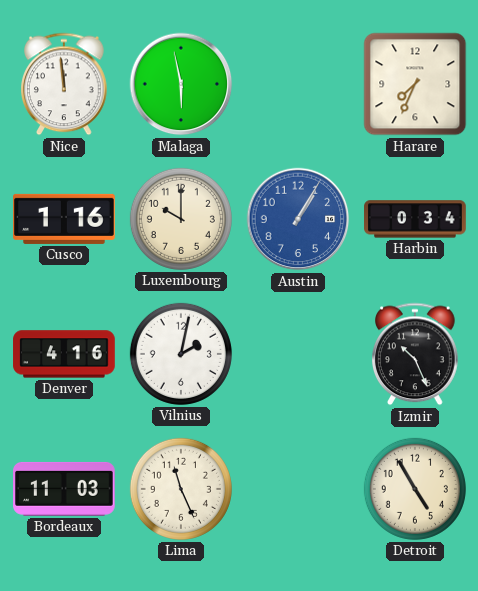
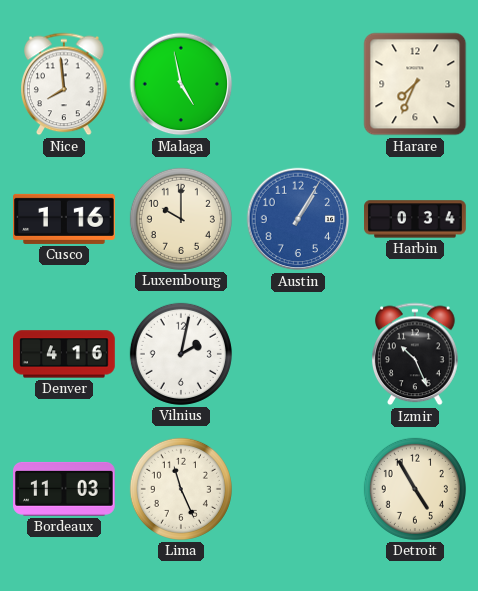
Nice: 11:59 -> 7:59
Malaga: 5:58 -> 4:58
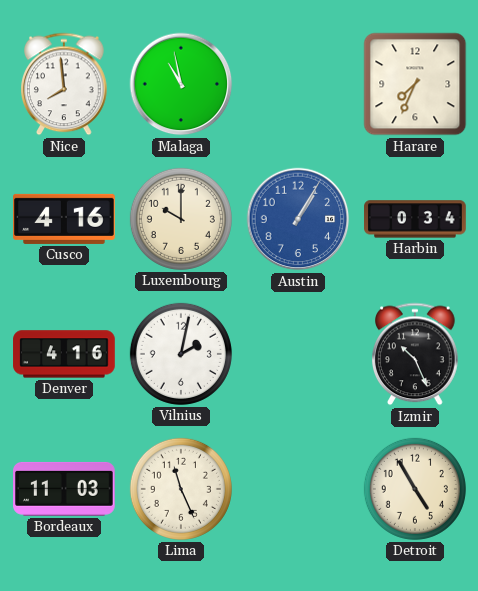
Malaga: 4:58 -> 10:58
Cusco: 1:16 -> 4:16
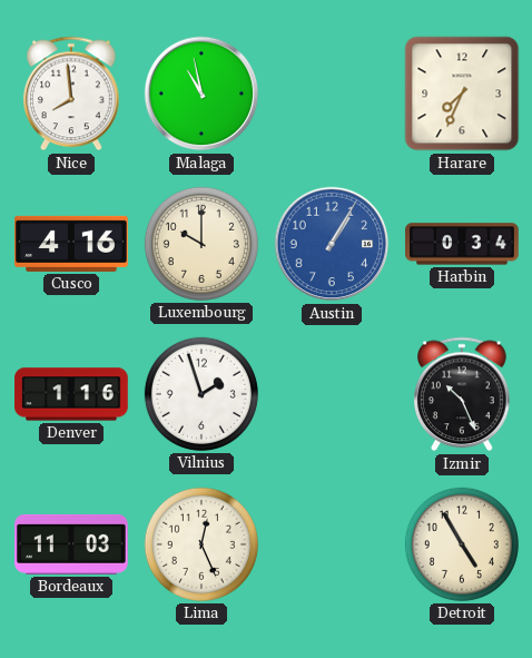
Denver: 4:16 -> 1:16
Vilnius: 2:02 -> 1:57
Lima: 11:26 -> 12:26
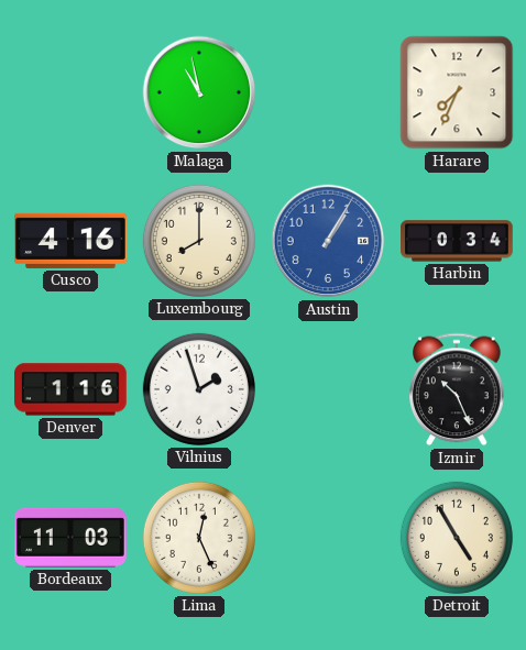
Nice: 7:59 -> none
Luxembourg: 10:00 -> 8:00
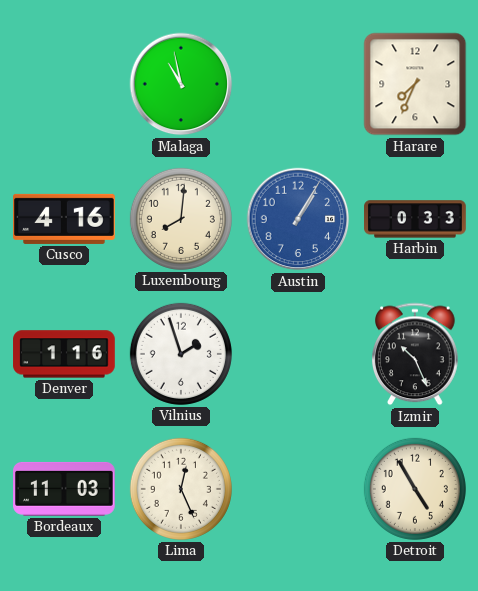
Luxembourg: 8:00 -> 8:01
Harbin: 0:34 -> 0:33
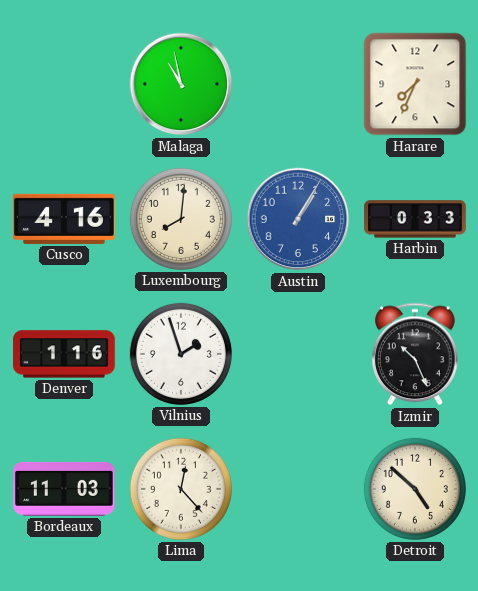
Lima: 12:26 -> 12:23
Detroit: 4:55 -> 4:52
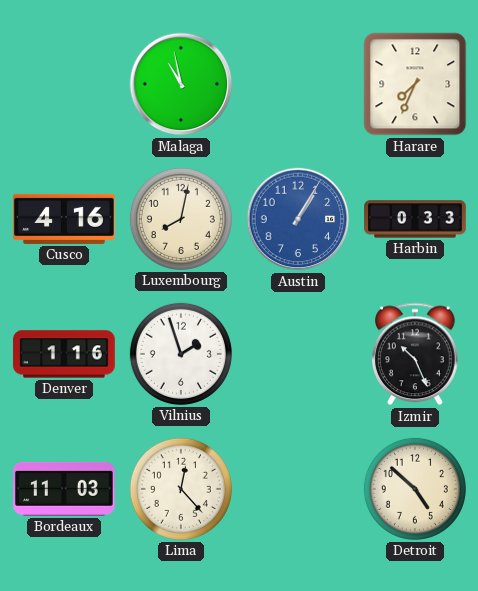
Luxembourg: 8:01 -> 8:02
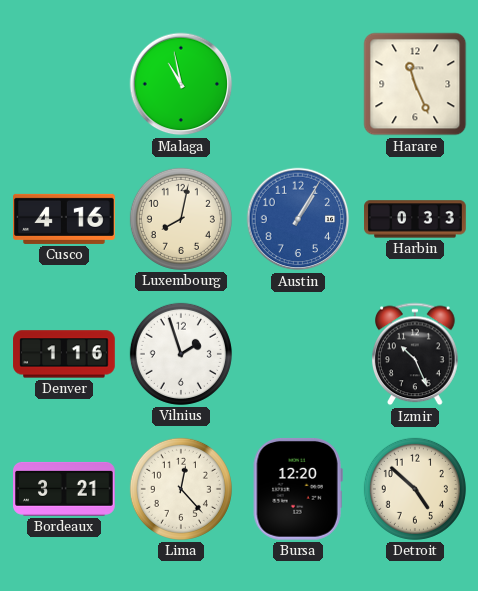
Harare: 7:34 -> 11:26
Bordeaux: 11:03 -> 3:21
Bursa: none -> 12:20
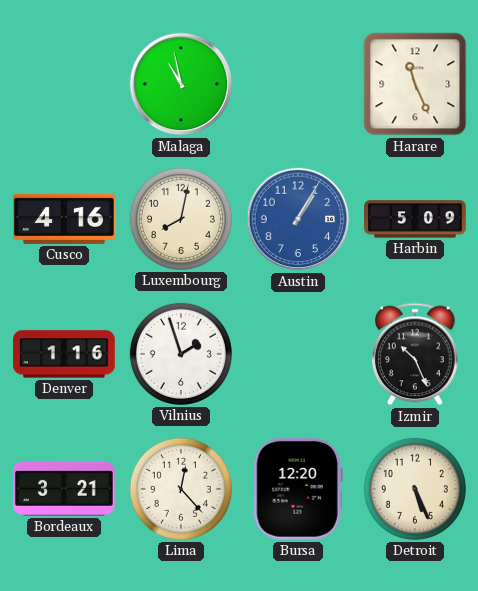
Harbin: 0:33 -> 5:09
Detroit: 4:52 -> 5:26
